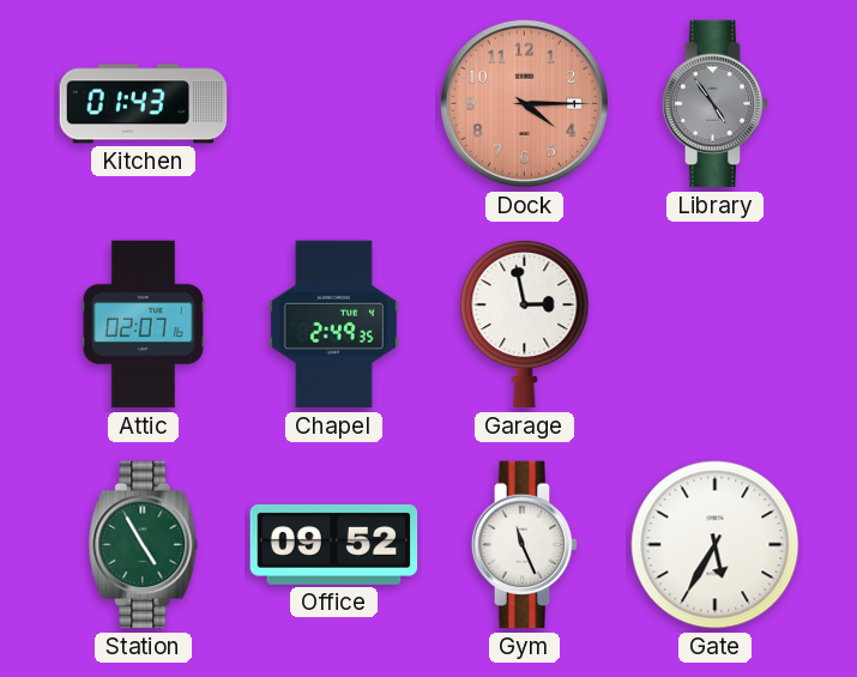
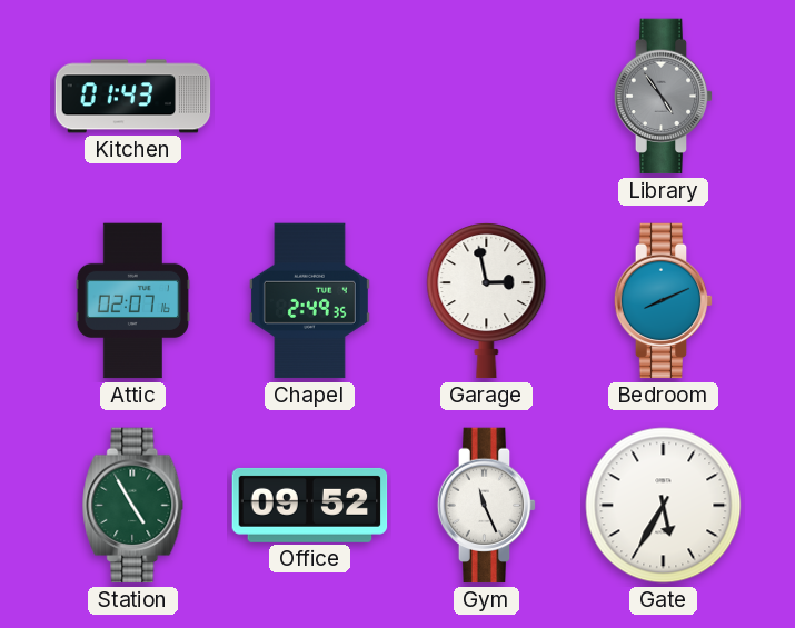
Dock: 4:15 -> none
Bedroom: none -> 8:11
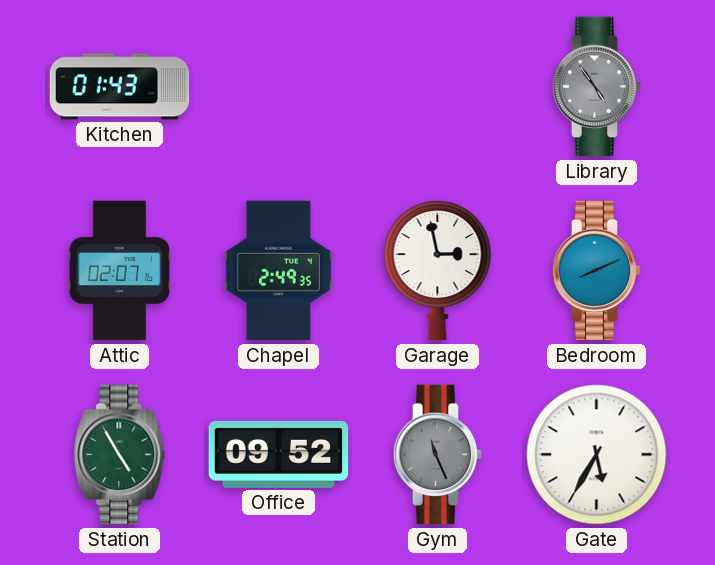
Gym dial: white -> grey
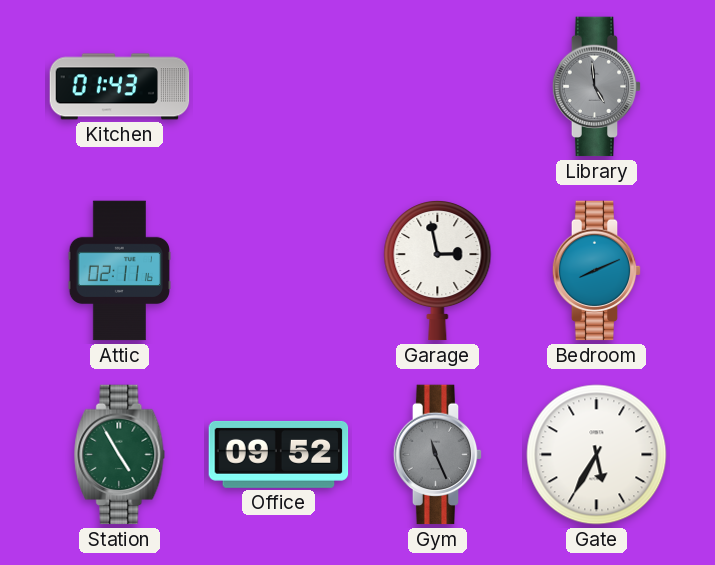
Library: 4:54 -> 4:59
Attic: 02:07 -> 02:11
Chapel: 2:49 -> none
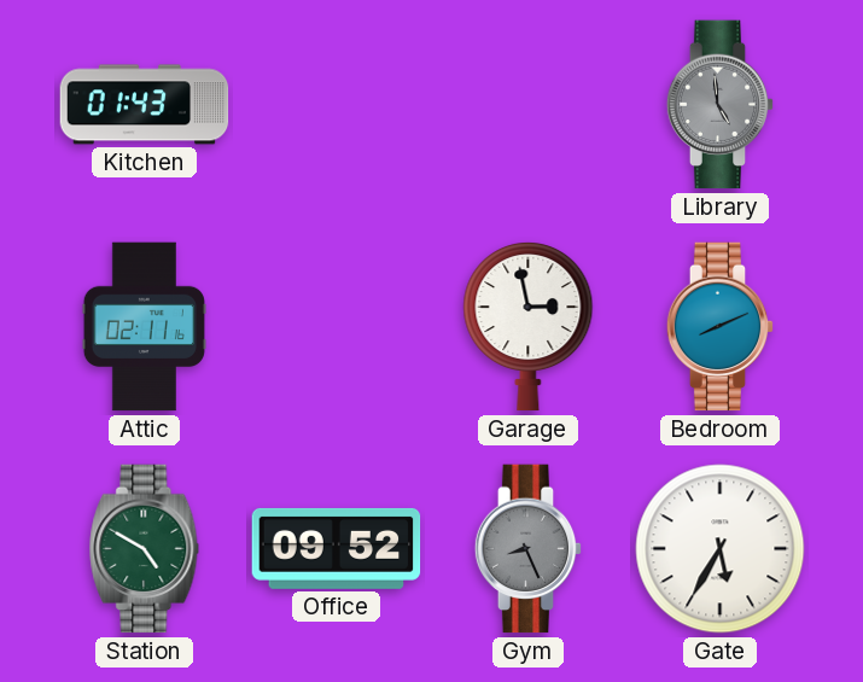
Station: 4:55 -> 4:50
Gym: 11:26 -> 8:26
